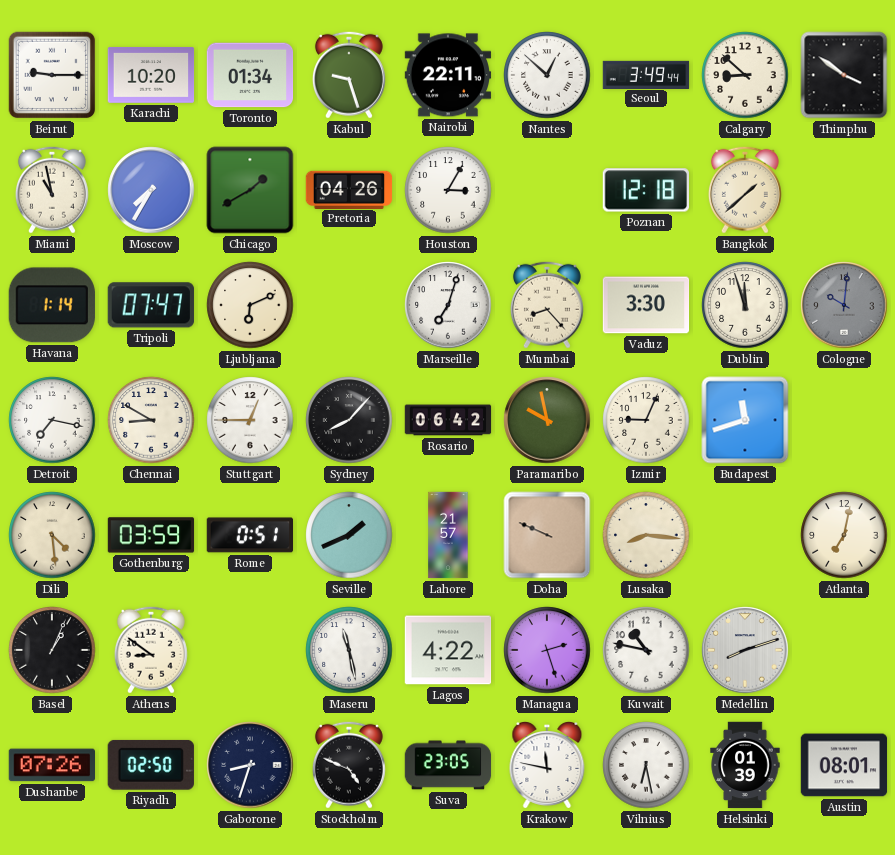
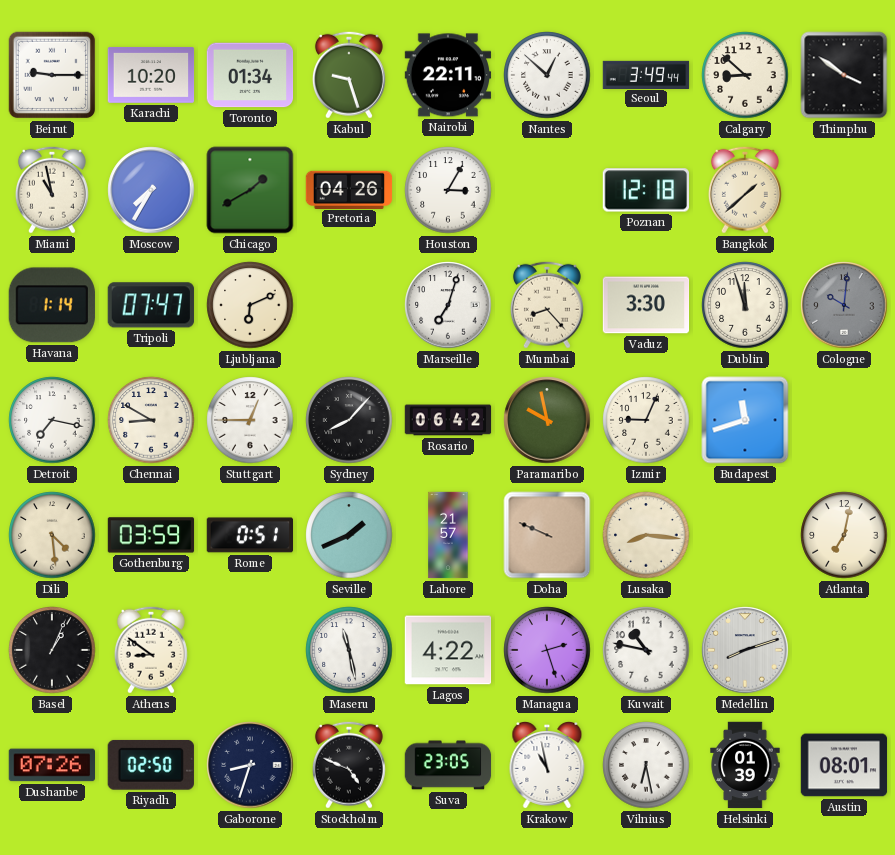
Krakow: 11:47 -> 10:58
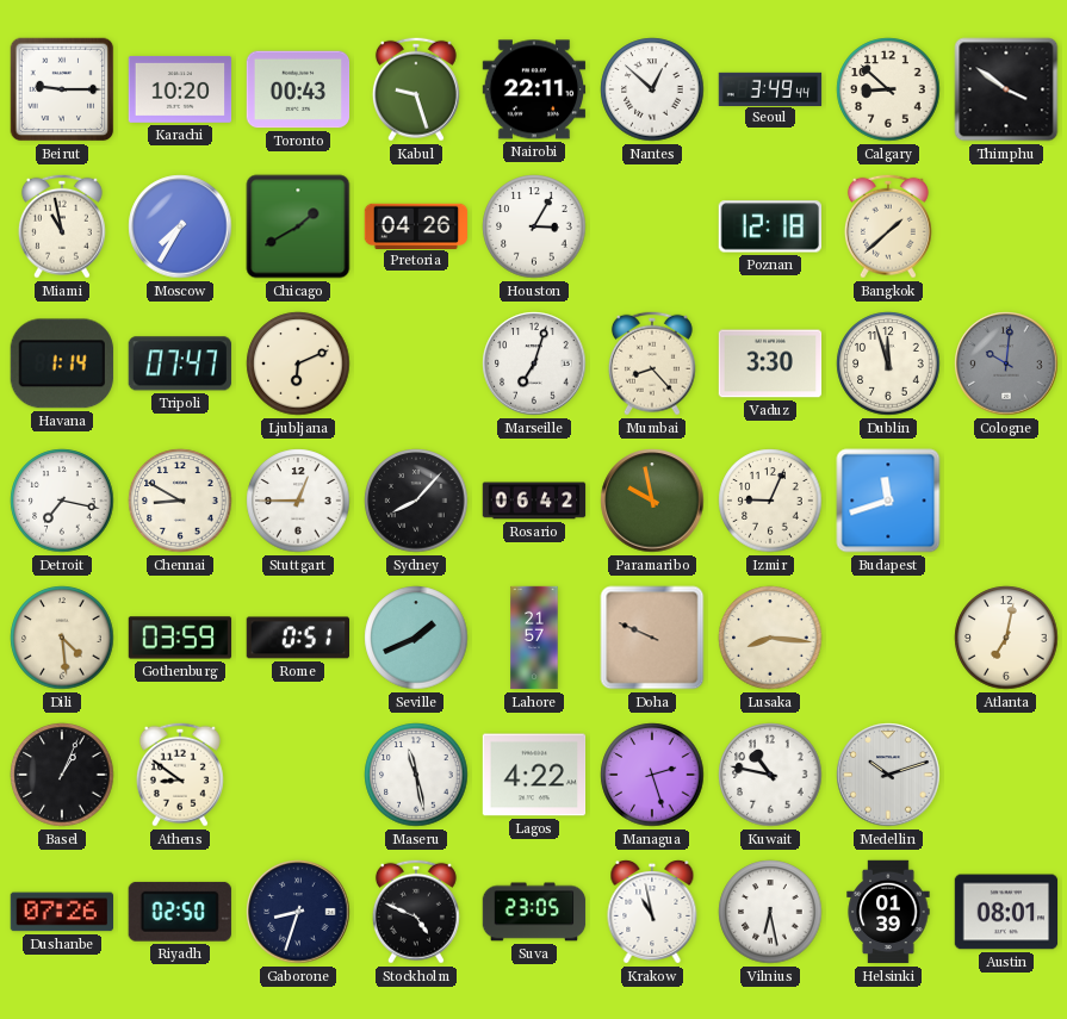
Toronto: 01:34 -> 00:43
Medellin: 8:12 -> 10:12
